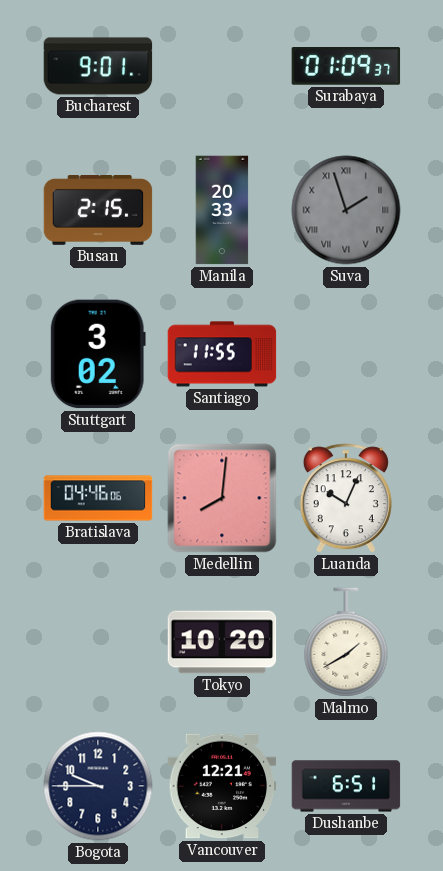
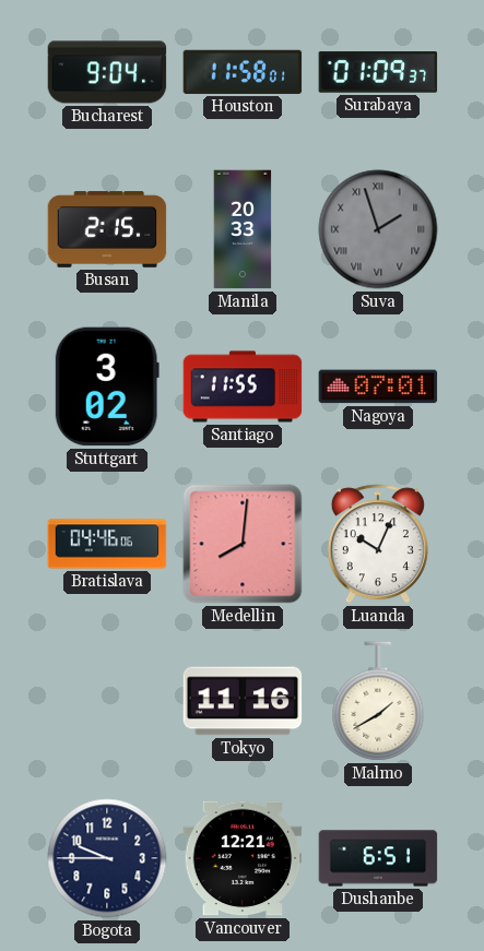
Bucharest: 9:01 -> 9:04
Houston: none -> 11:58
Nagoya: none -> 07:01
Tokyo: 10:20 -> 11:16
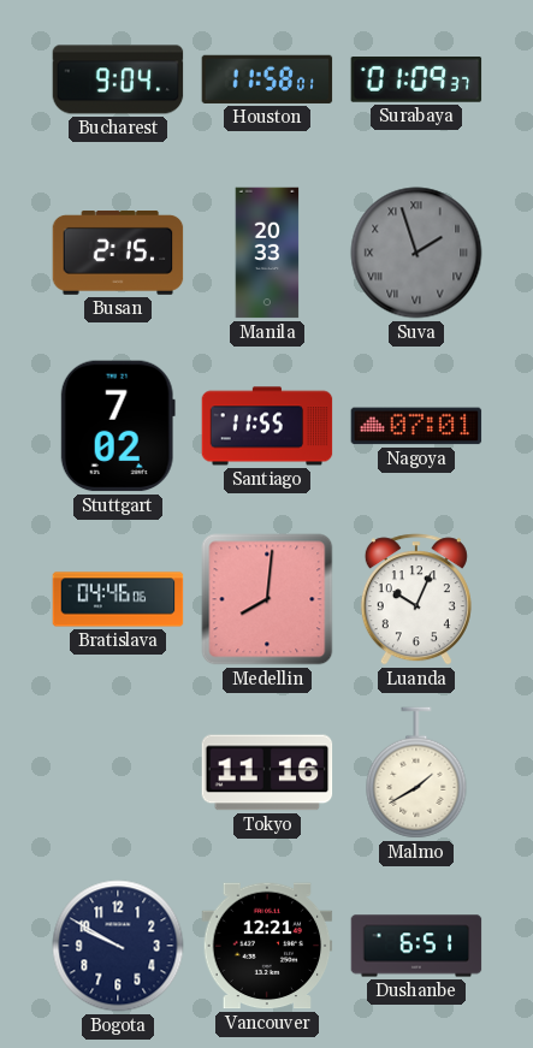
Stuttgart: 3:02 -> 7:02
Bogota: 9:45 -> 9:50
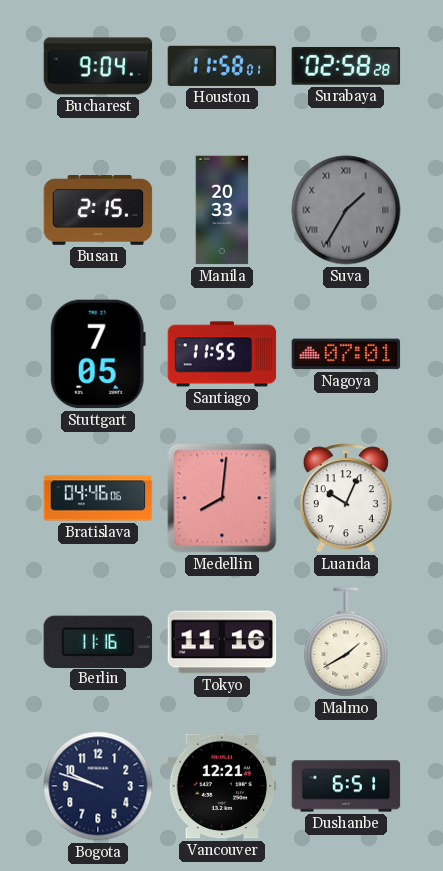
Surabaya: 01:09 -> 02:58
Suva: 1:57 -> 1:35
Stuttgart: 7:02 -> 7:05
Berlin: none -> 11:16
Bogota: 9:50 -> 9:48
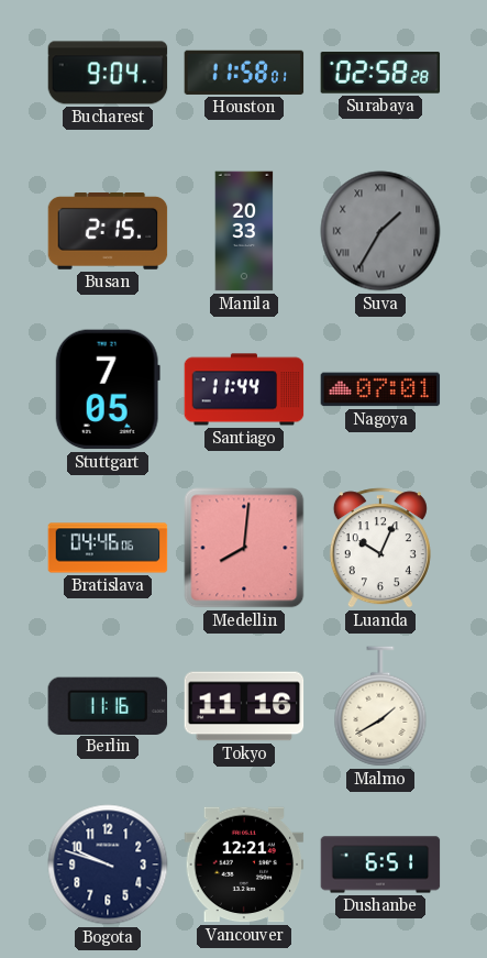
Santiago: 11:55 -> 11:44
